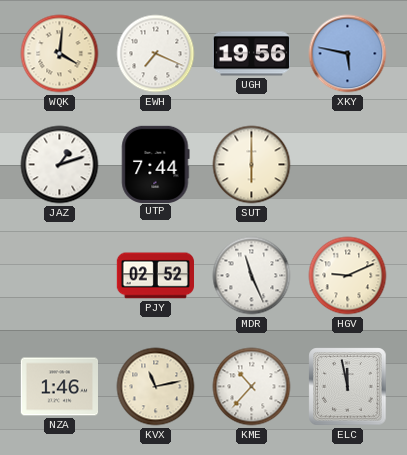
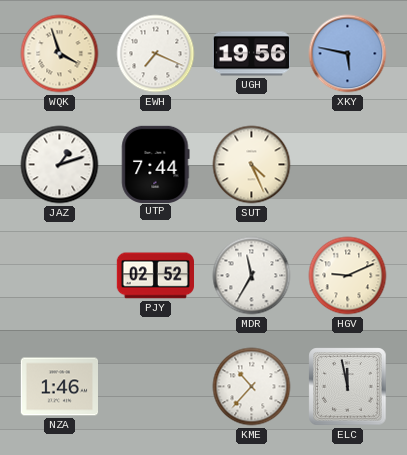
WQK: 4:01 -> 3:57
SUT: 6:00 -> 4:26
MDR: 11:26 -> 11:35
KVX: 11:13 -> none
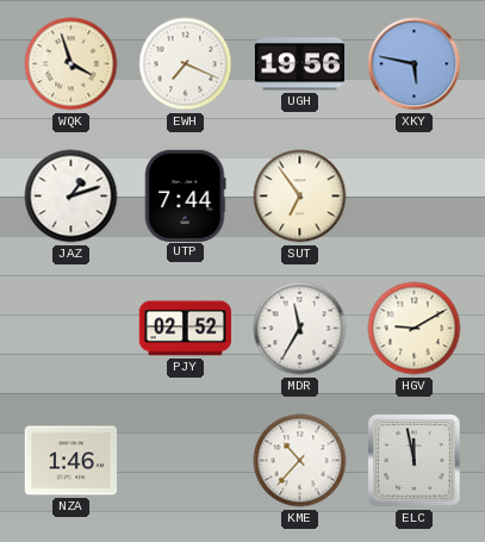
SUT: 4:26 -> 6:54
HGV: 9:11 -> 9:10
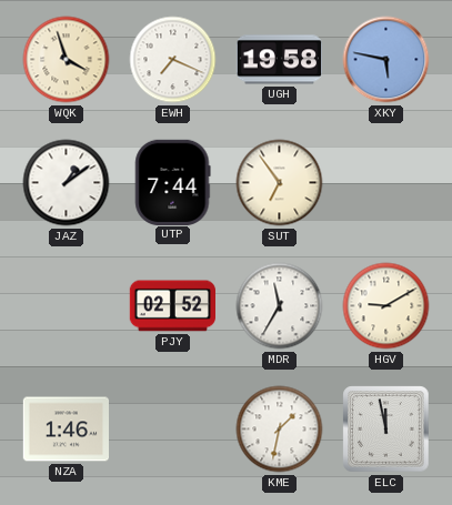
UGH: 19:56 -> 19:58
JAZ: 1:12 -> 1:09
KME: 10:37 -> 1:32
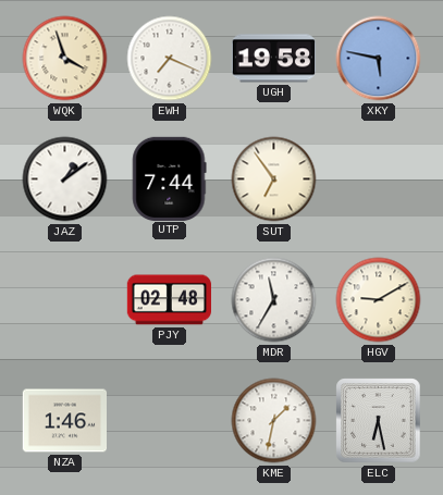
PJY: 02:52 -> 02:48
ELC: 11:58 -> 6:28
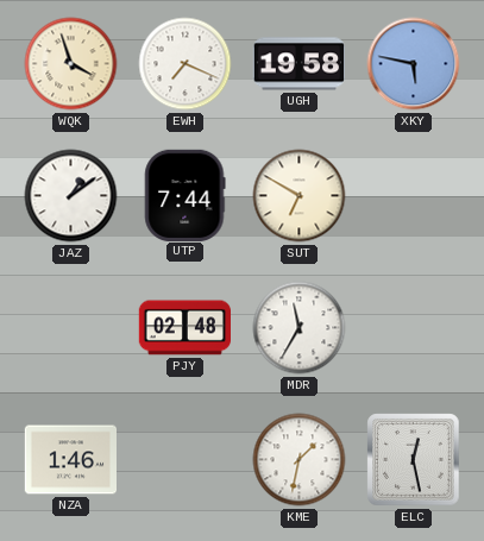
SUT: 6:54 -> 6:50
HGV: 9:10 -> none
ELC: 6:28 -> 12:28
